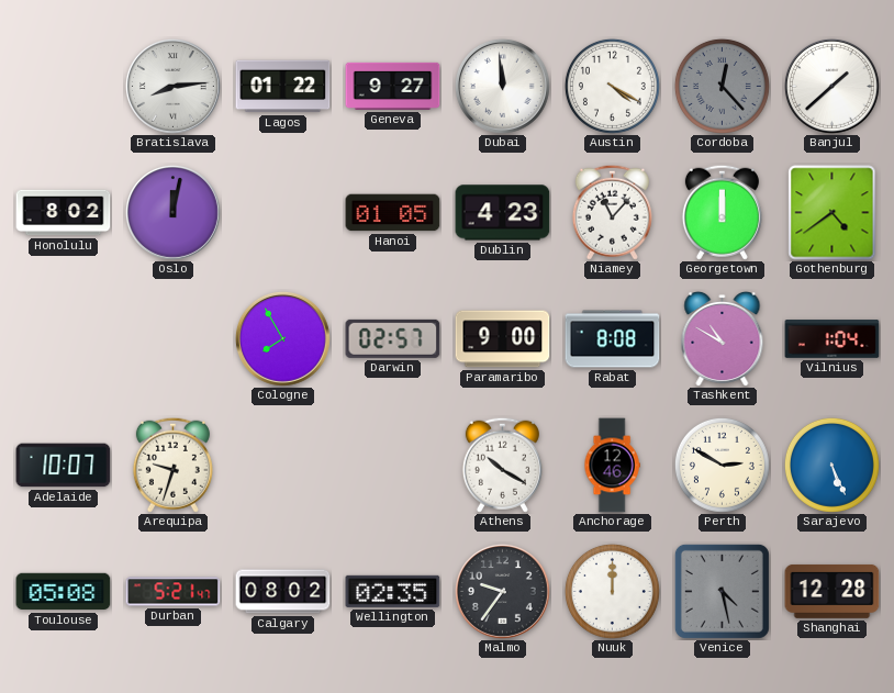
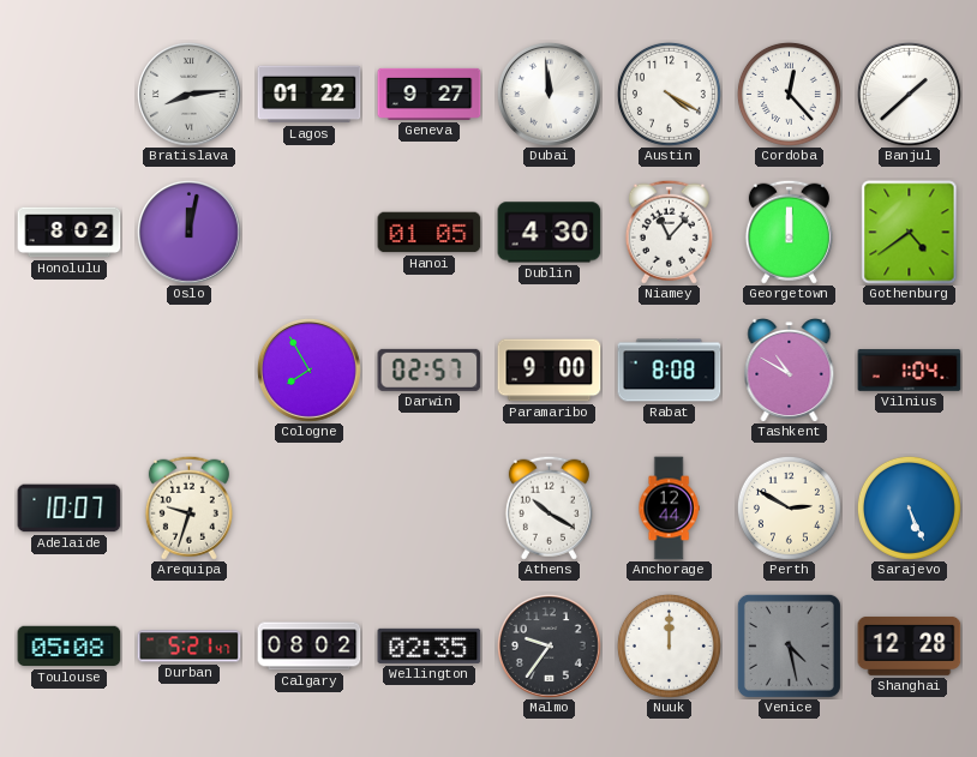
Cordoba dial: grey -> white
Dublin: 4:23 -> 4:30
Anchorage: 12:46 -> 12:44
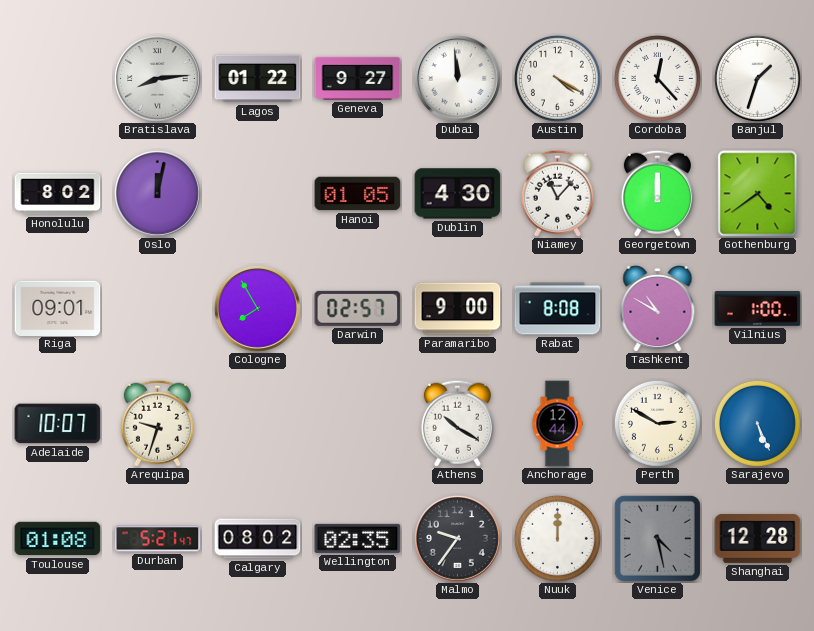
Banjul: 1:38 -> 1:33
Riga: none -> 09:01
Vilnius: 1:04 -> 1:00
Toulouse: 05:08 -> 01:08
